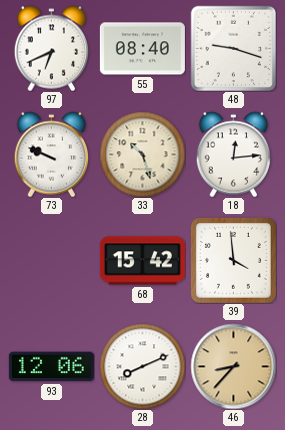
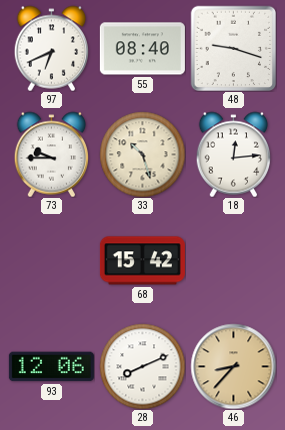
73: 9:49 -> 9:45
39: 3:59 -> none
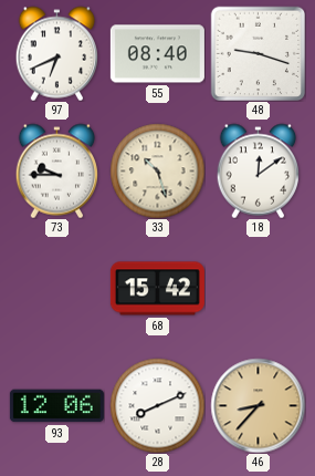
18: 12:14 -> 12:09
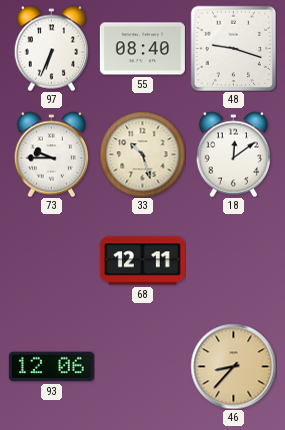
97: 6:41 -> 6:34
68: 15:42 -> 12:11
28: 8:11 -> none
